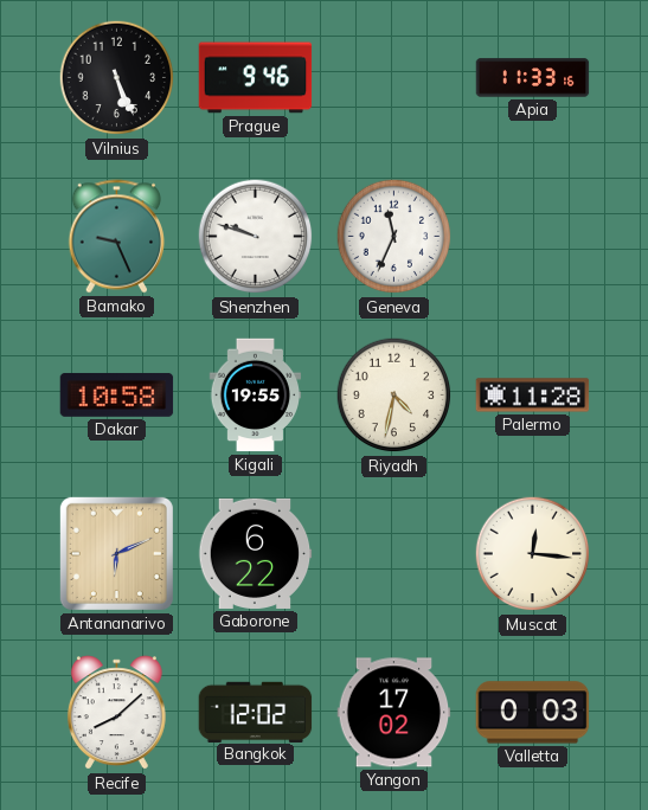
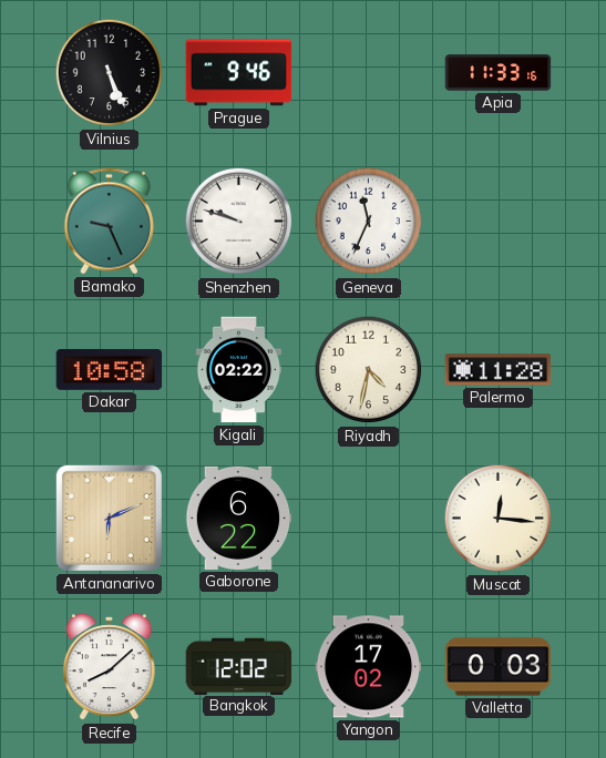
Kigali: 19:55 -> 02:22
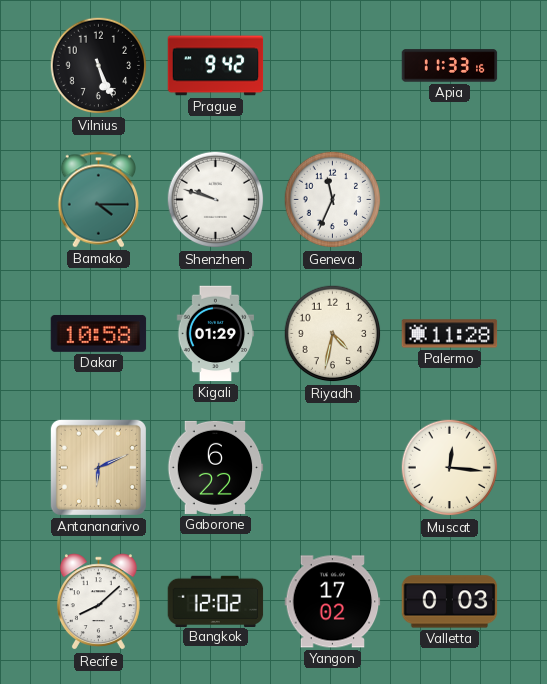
Prague: 9:46 -> 9:42
Bamako: 9:26 -> 4:15
Kigali: 02:22 -> 01:29
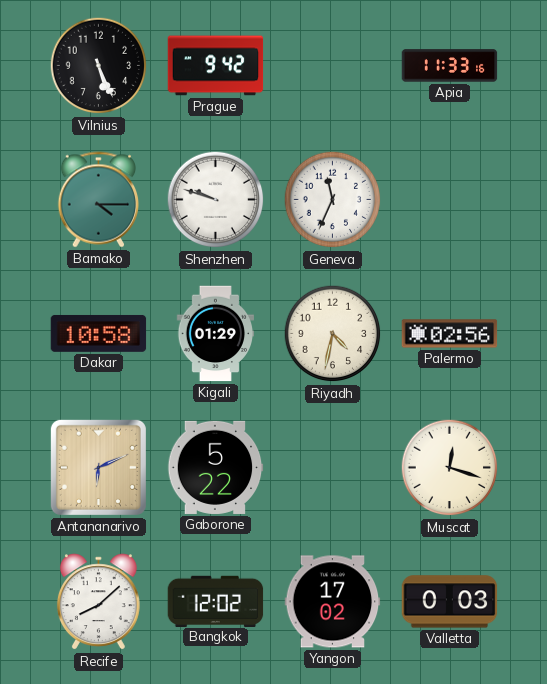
Palermo: 11:28 -> 02:56
Gaborone: 6:22 -> 5:22
Muscat: 12:16 -> 12:18
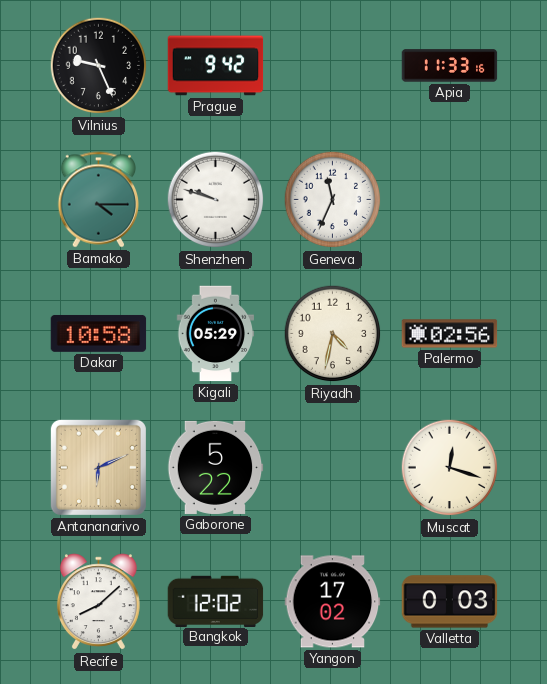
Vilnius: 5:26 -> 9:26
Kigali: 01:29 -> 05:29
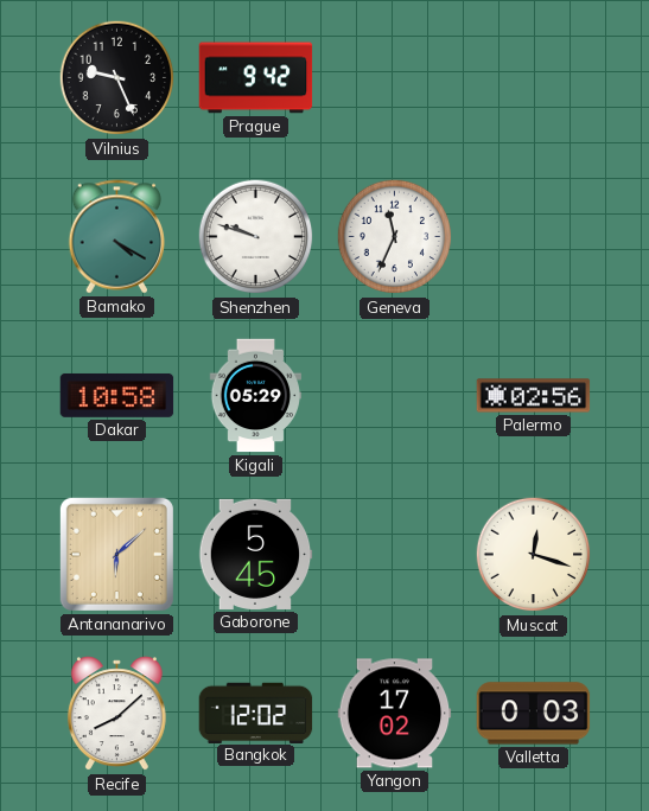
Apia: 11:33 -> none
Bamako: 4:15 -> 4:20
Riyadh: 4:32 -> none
Antananarivo: 6:11 -> 6:08
Gaborone: 5:22 -> 5:45
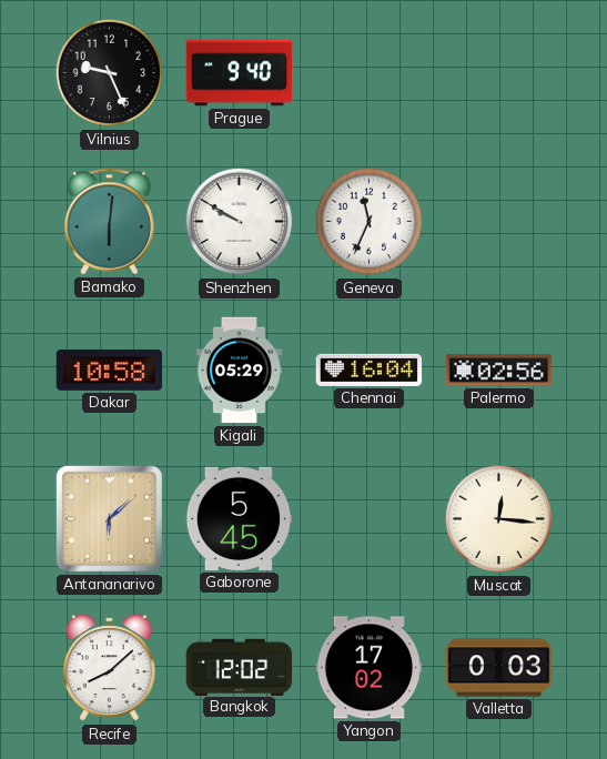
Prague: 9:42 -> 9:40
Bamako: 4:20 -> 6:01
Shenzhen: 9:48 -> 9:50
Chennai: none -> 16:04
Muscat: 12:18 -> 12:16
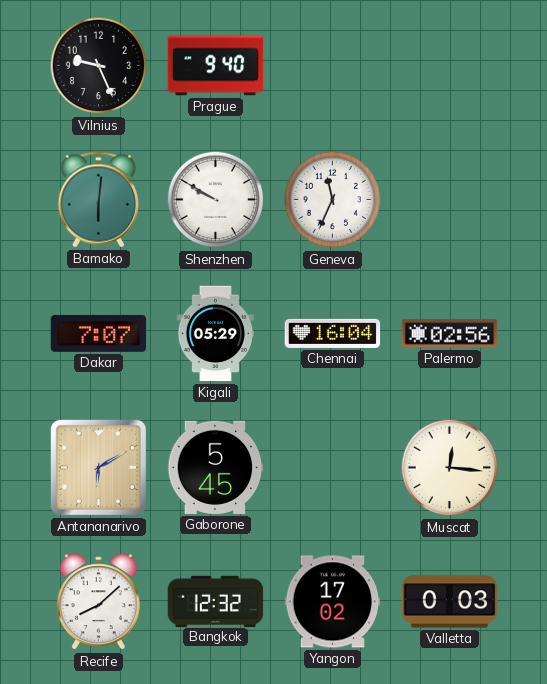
Dakar: 10:58 -> 7:07
Antananarivo: 6:08 -> 6:10
Bangkok: 12:02 -> 12:32
